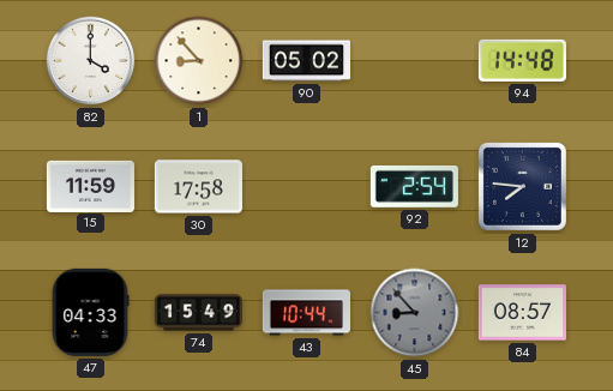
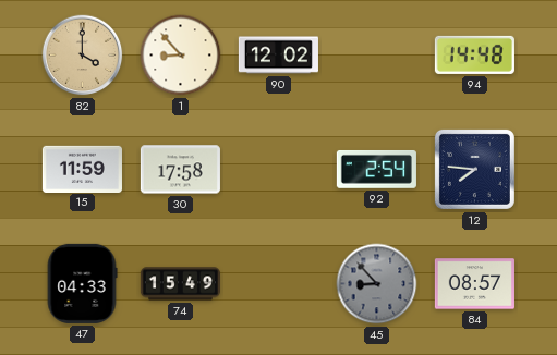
82 dial: white -> champagne
90: 05:02 -> 12:02
43: 10:44 -> none
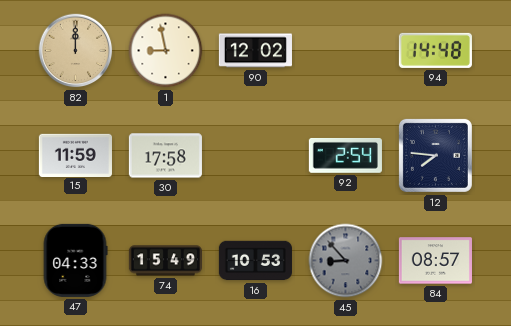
82: 4:00 -> 12:00
1: 8:53 -> 8:58
16: none -> 10:53
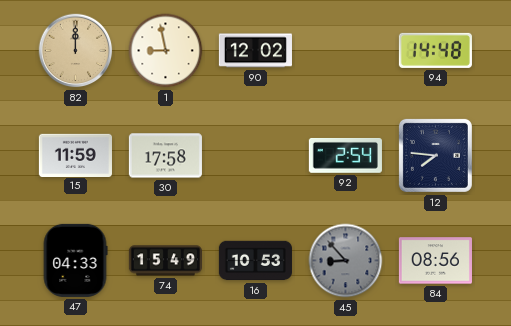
84: 08:57 -> 08:56
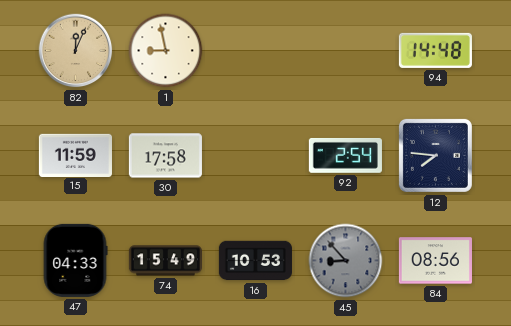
82: 12:00 -> 12:04
90: 12:02 -> none
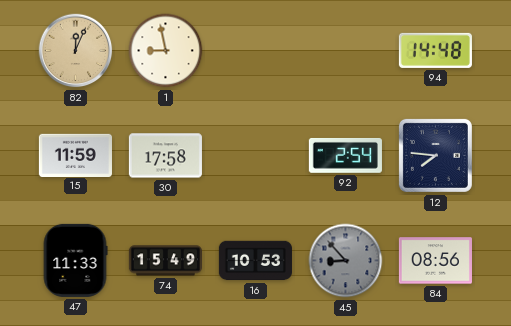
47: 04:33 -> 11:33
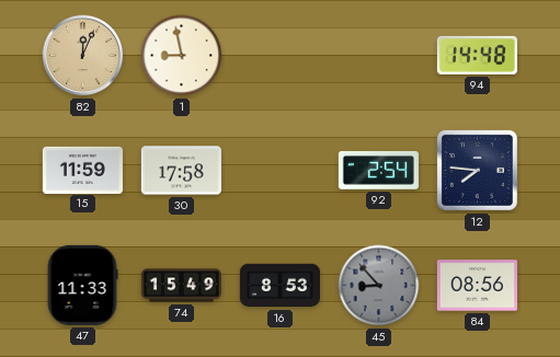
16: 10:53 -> 8:53
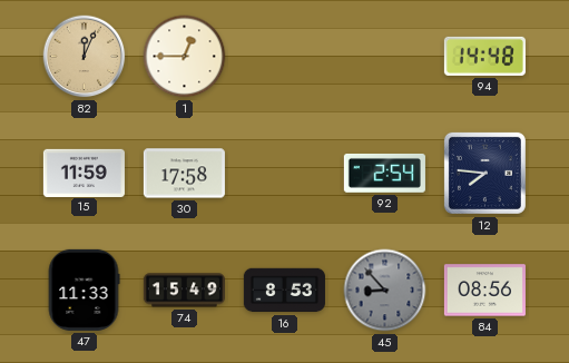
1: 8:58 -> 12:45
